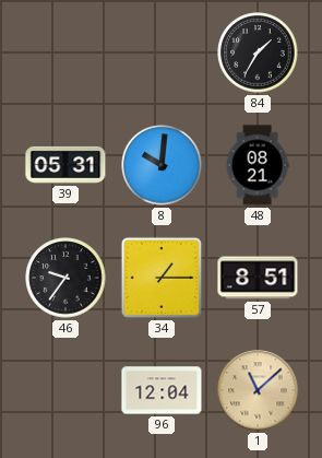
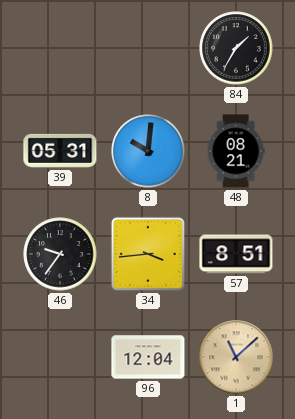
34: 1:15 -> 3:44
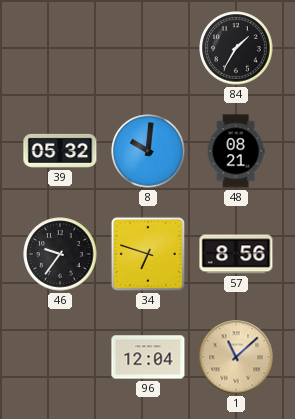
39: 05:31 -> 05:32
34: 3:44 -> 6:48
57: 8:51 -> 8:56
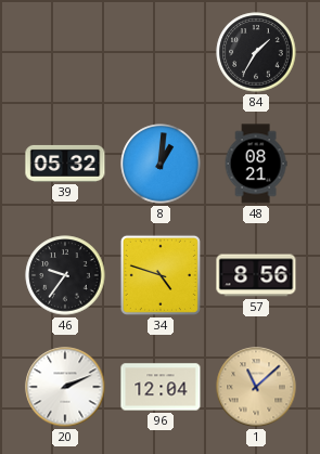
8: 10:01 -> 1:01
34: 6:48 -> 4:48
20: none -> 2:11
